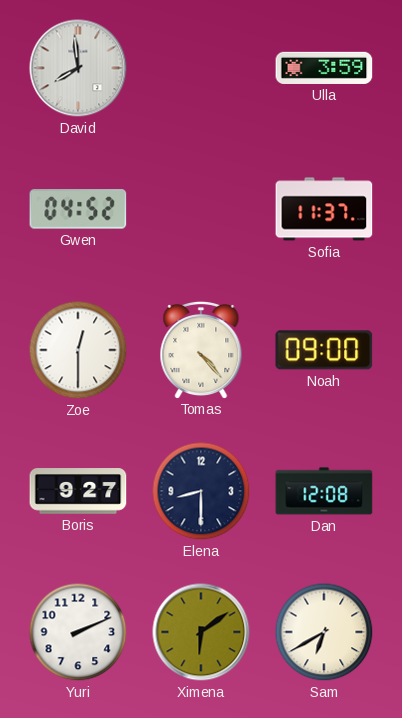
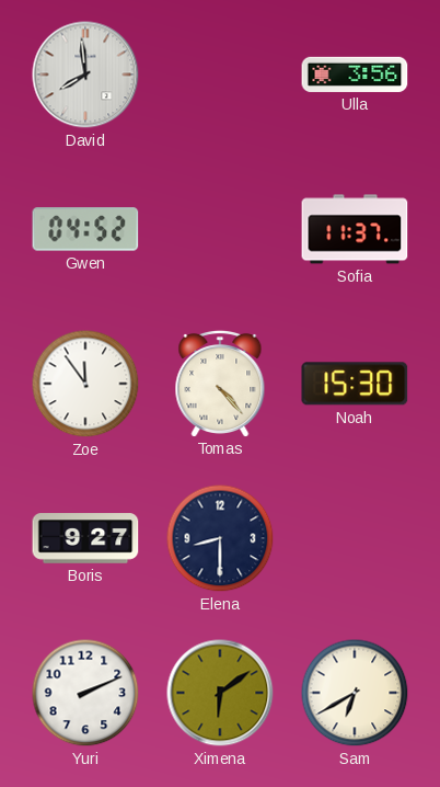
Ulla: 3:59 -> 3:56
Zoe: 12:30 -> 11:54
Noah: 09:00 -> 15:30
Dan: 12:08 -> none
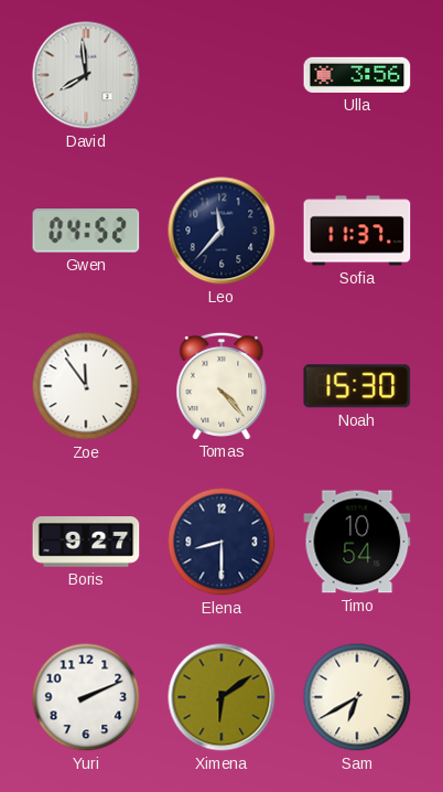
Leo: none -> 11:37
Timo: none -> 10:54
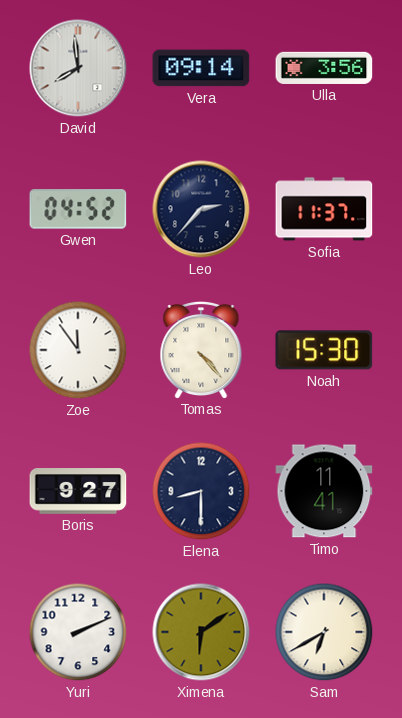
Vera: none -> 09:14
Leo: 11:37 -> 2:37
Timo: 10:54 -> 11:41
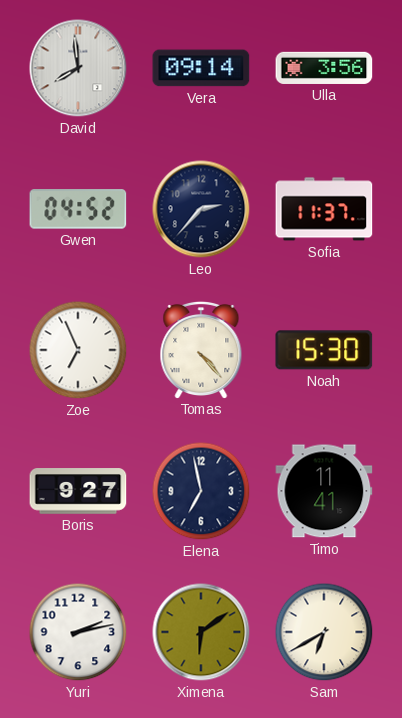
Zoe: 11:54 -> 6:56
Elena: 8:30 -> 6:58
Yuri: 2:11 -> 2:13
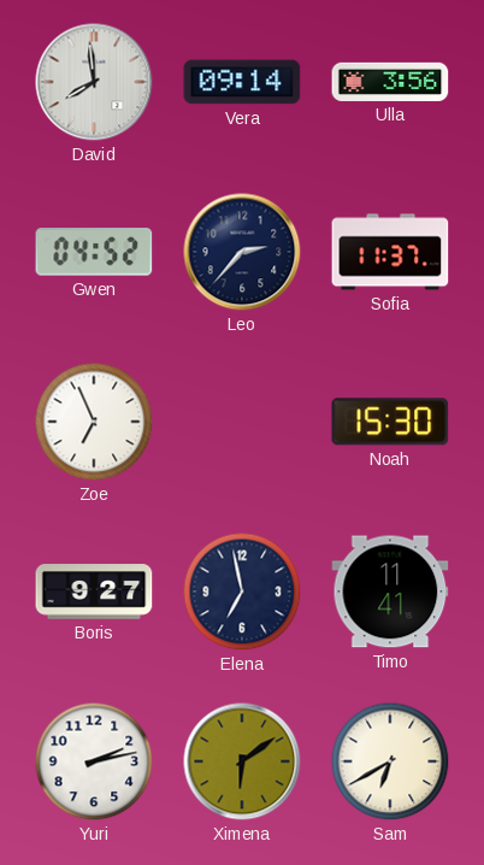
Tomas: 4:23 -> none
